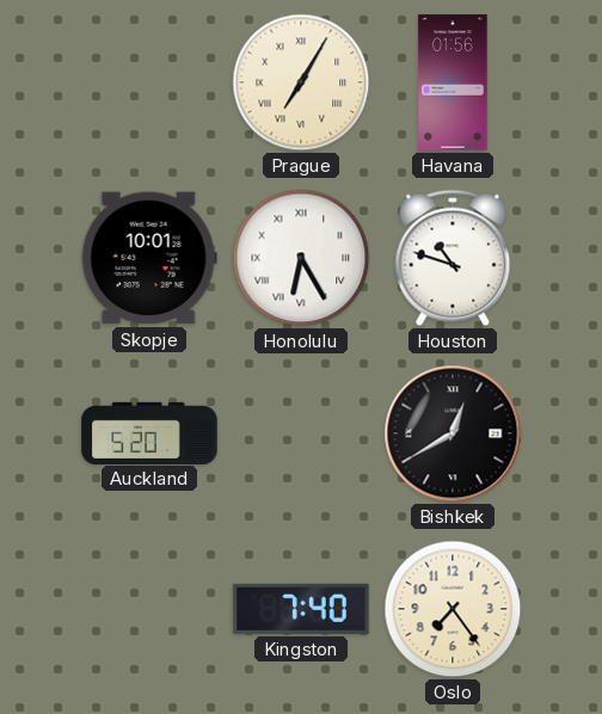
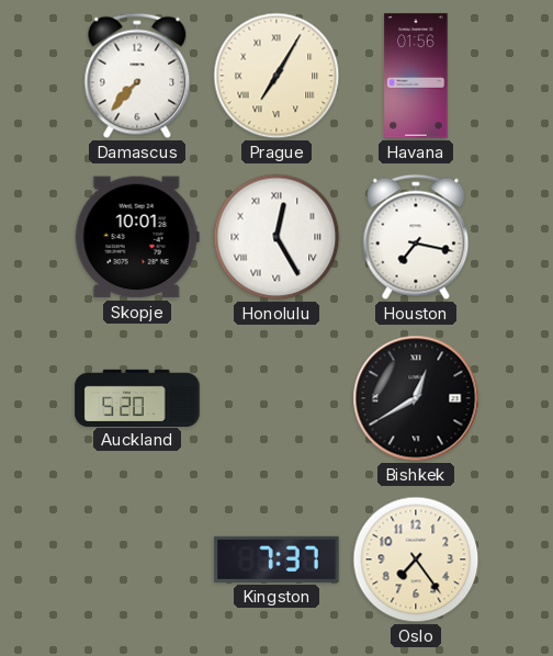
Damascus: none -> 7:37
Honolulu: 6:25 -> 12:25
Houston: 10:48 -> 7:17
Kingston: 7:40 -> 7:37
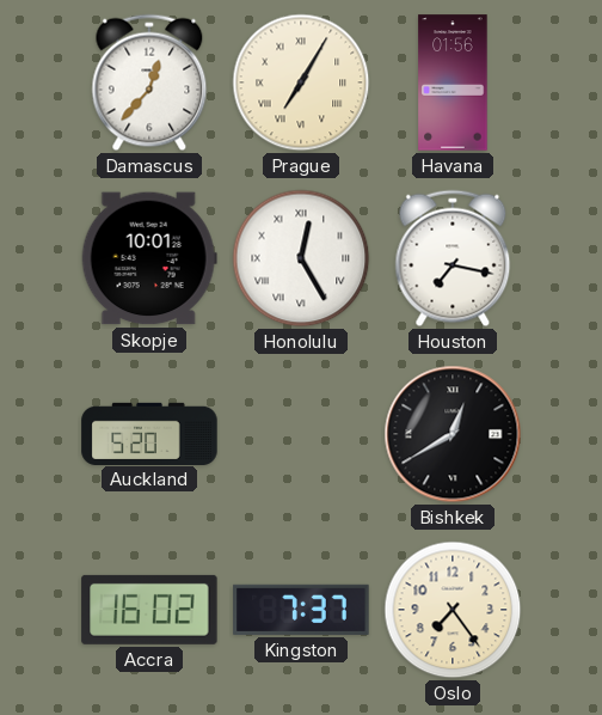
Damascus: 7:37 -> 12:37
Accra: none -> 16:02
